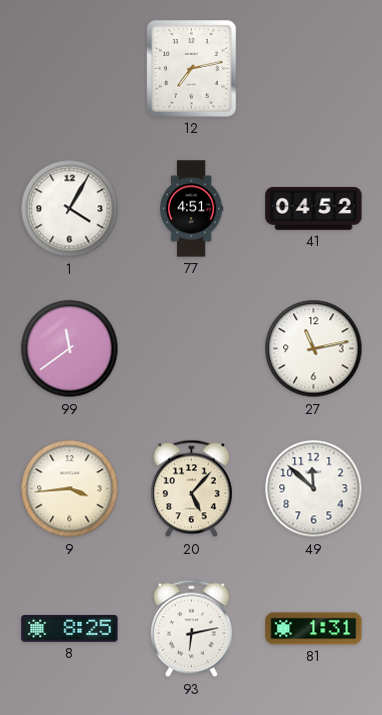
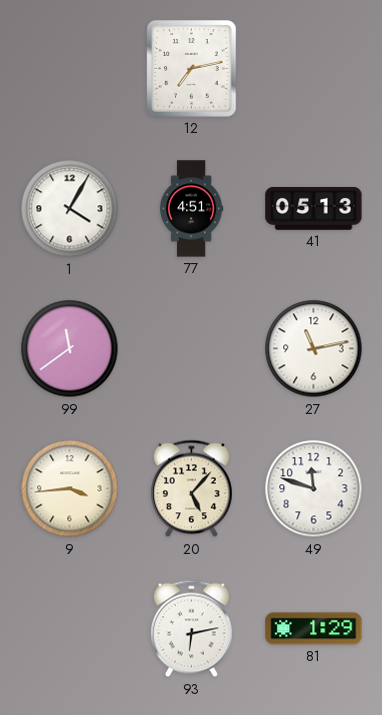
41: 04:52 -> 05:13
49: 11:52 -> 11:48
8: 8:25 -> none
81: 1:31 -> 1:29
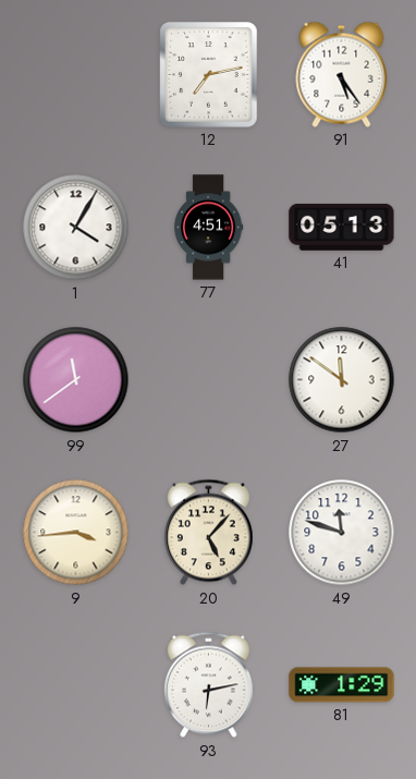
91: none -> 5:24
27: 11:13 -> 11:51
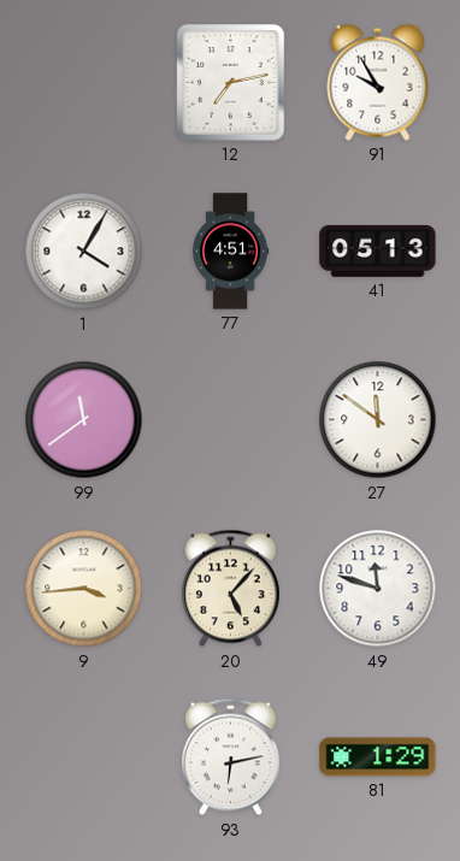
91: 5:24 -> 9:55
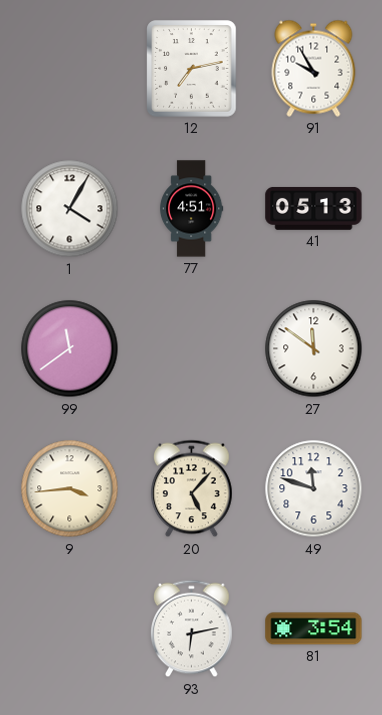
81: 1:29 -> 3:54
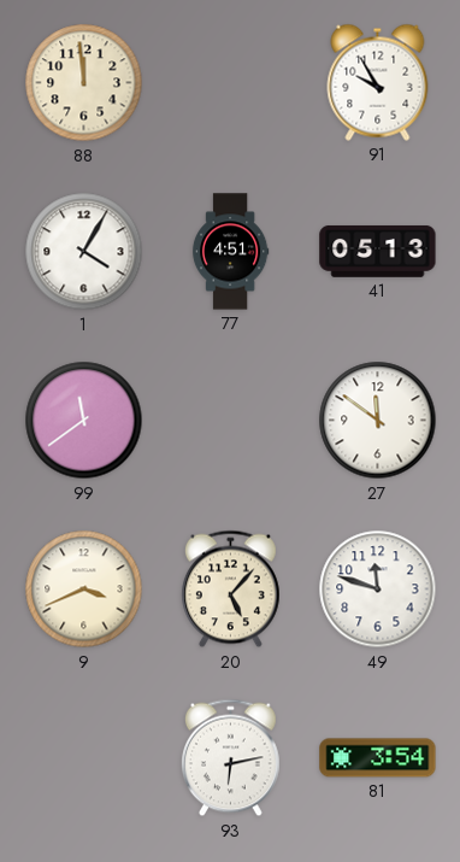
88: none -> 11:59
12: 7:13 -> none
9: 3:44 -> 3:41
